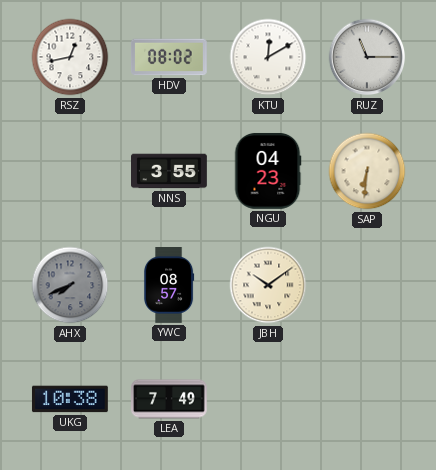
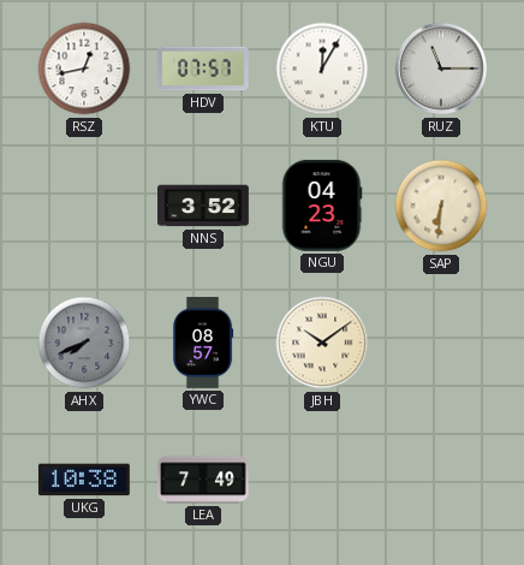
HDV: 08:02 -> 07:57
KTU: 12:10 -> 12:05
NNS: 3:55 -> 3:52
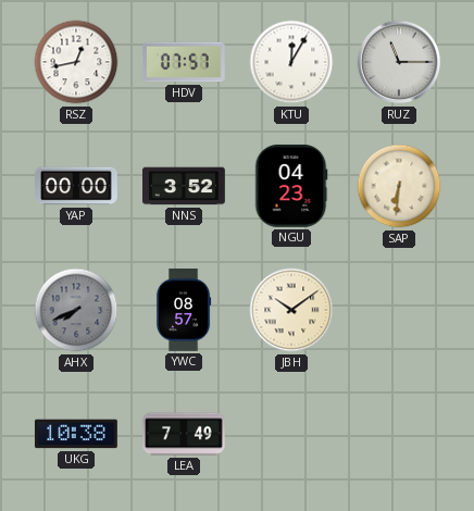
YAP: none -> 00:00
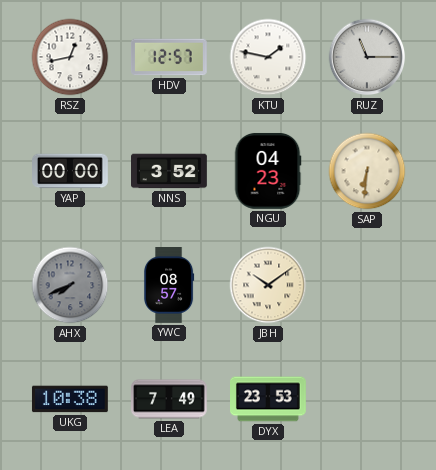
HDV: 07:57 -> 12:57
KTU: 12:05 -> 1:47
DYX: none -> 23:53
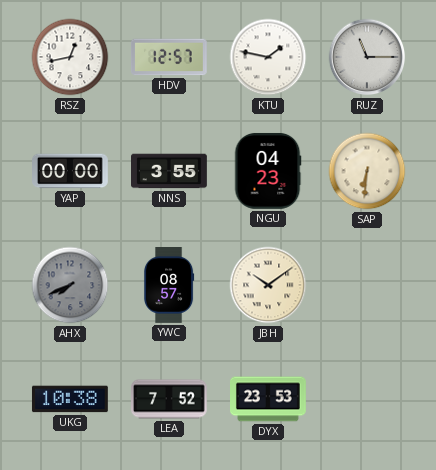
NNS: 3:52 -> 3:55
LEA: 7:49 -> 7:52
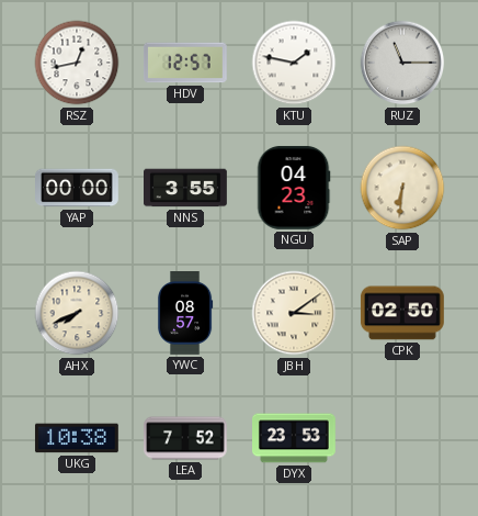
AHX dial: grey -> cream
JBH: 10:09 -> 3:09
CPK: none -> 02:50
